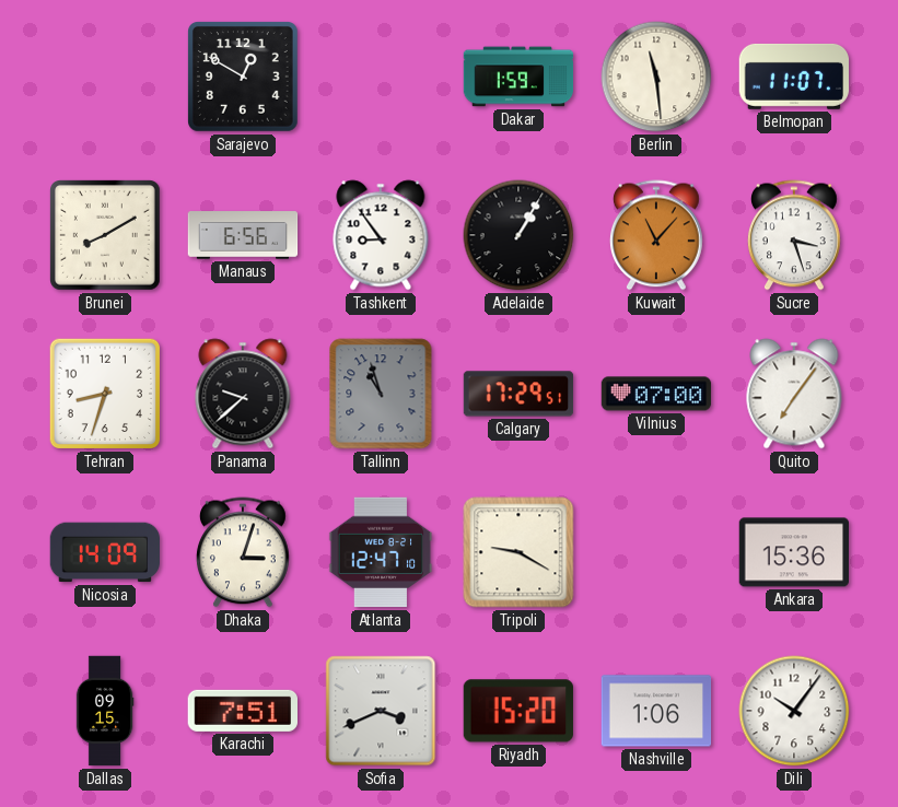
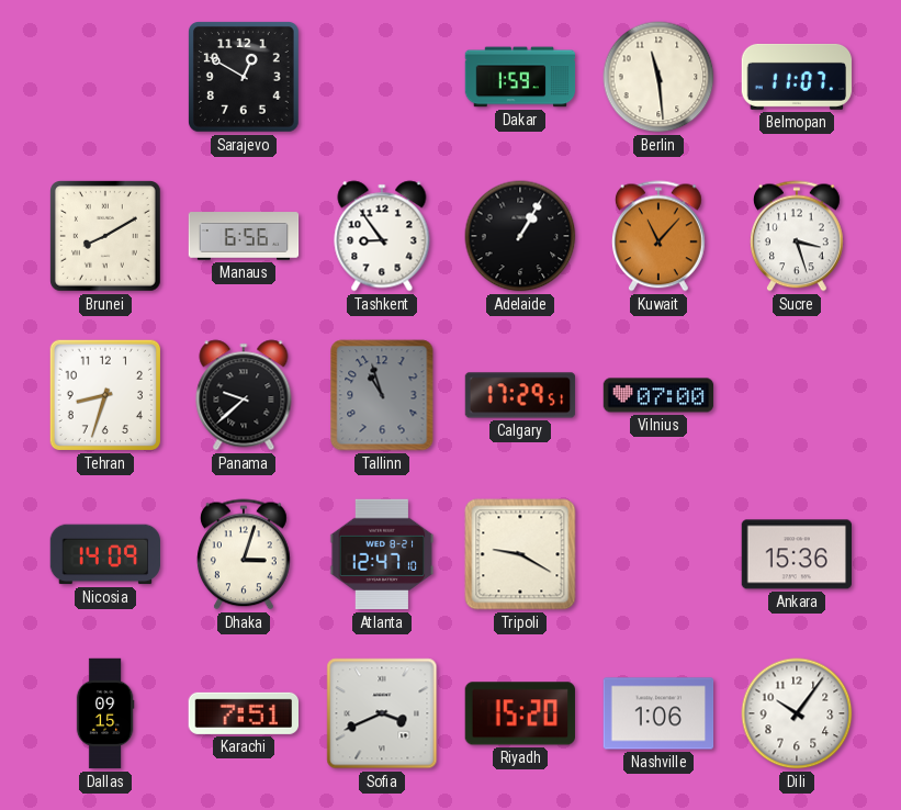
Quito: 7:06 -> none
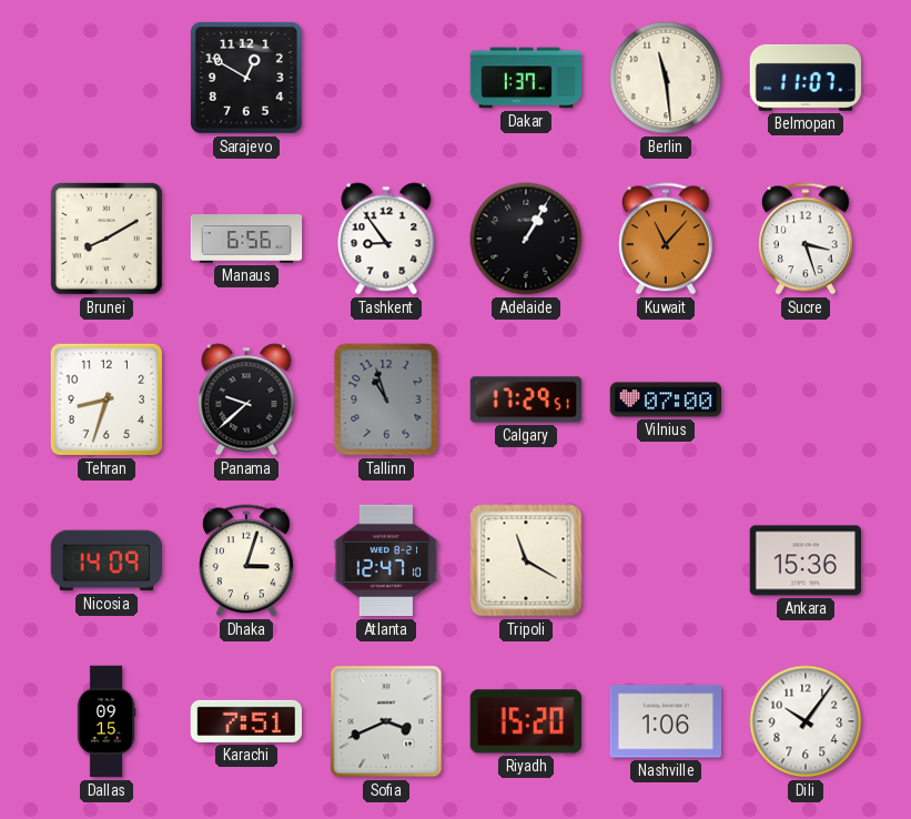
Dakar: 1:59 -> 1:37
Tripoli: 9:20 -> 11:20
